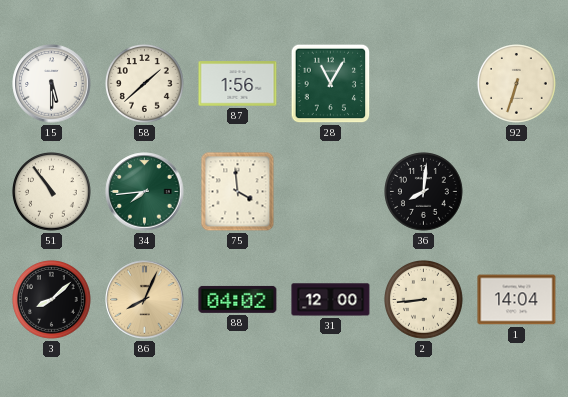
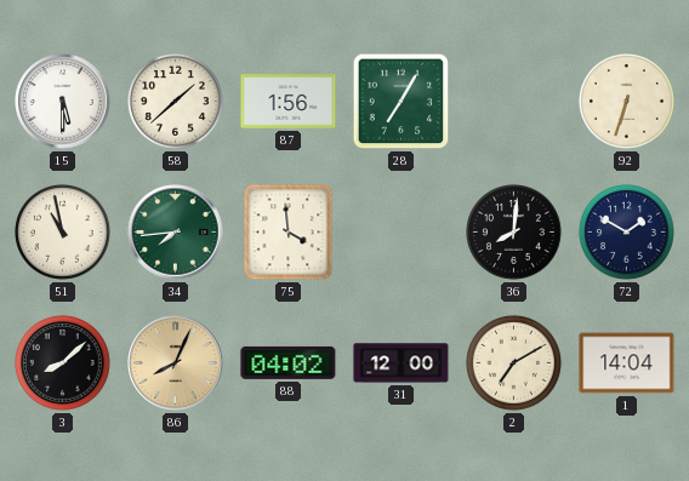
28: 11:05 -> 7:05
51: 10:54 -> 10:58
72: none -> 1:50
2: 8:44 -> 7:10
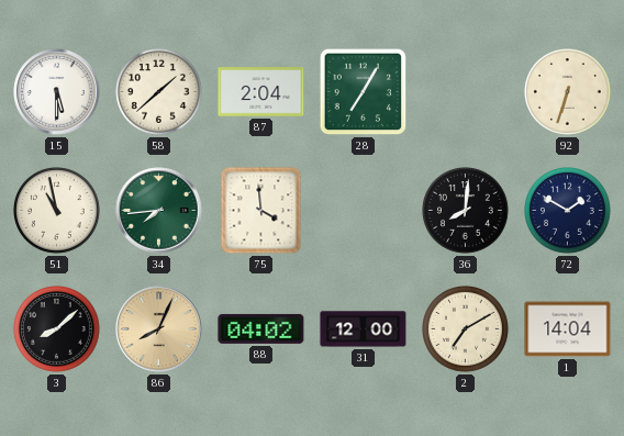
87: 1:56 -> 2:04
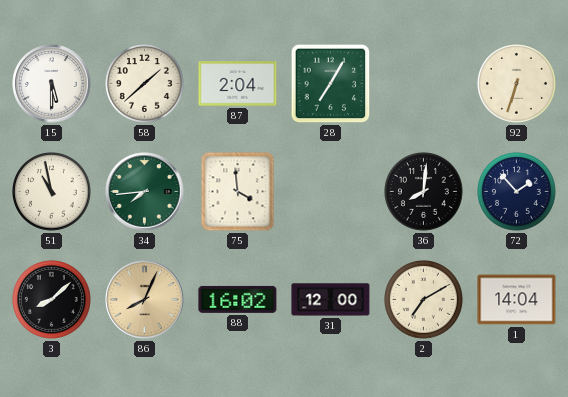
72: 1:50 -> 1:53
88: 04:02 -> 16:02
